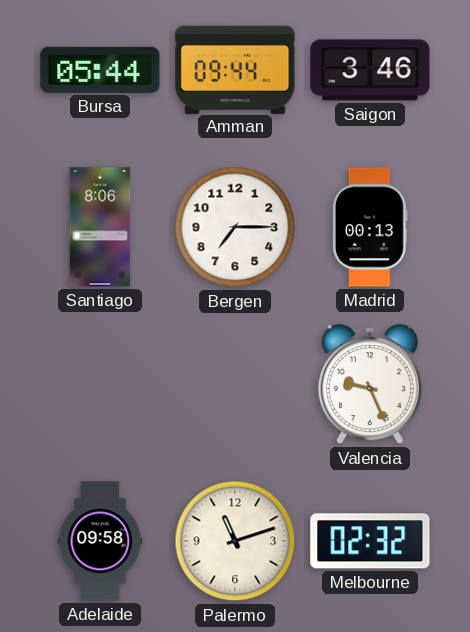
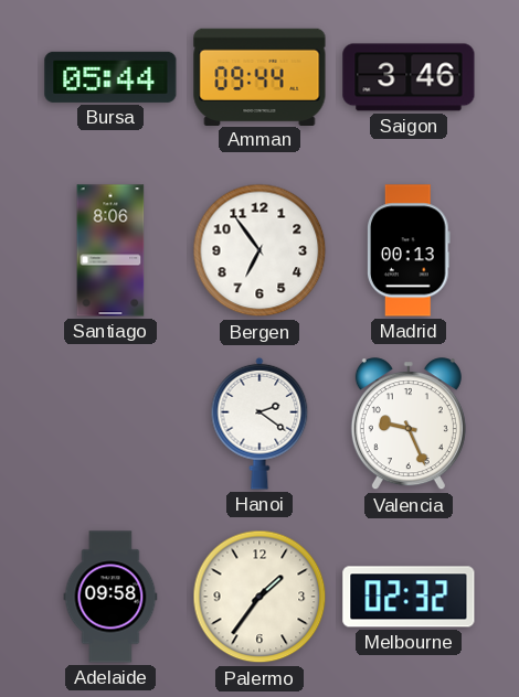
Bergen: 7:15 -> 6:54
Hanoi: none -> 2:21
Palermo: 11:12 -> 1:36
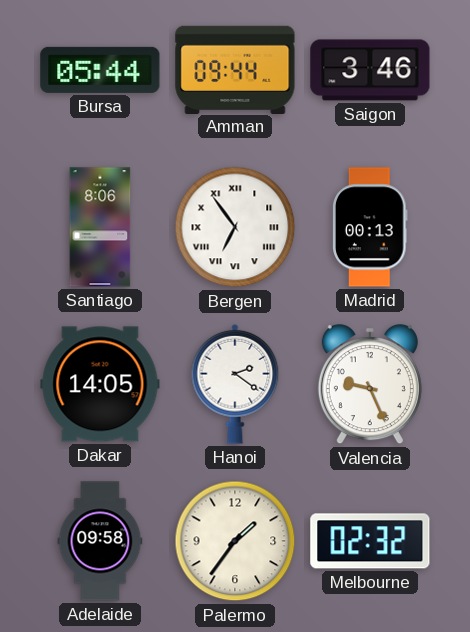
Bergen numerals: Arabic -> Roman
Dakar: none -> 14:05
